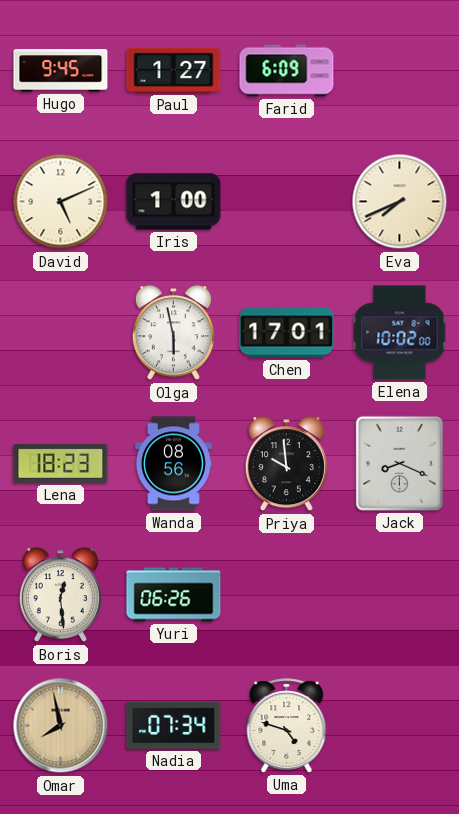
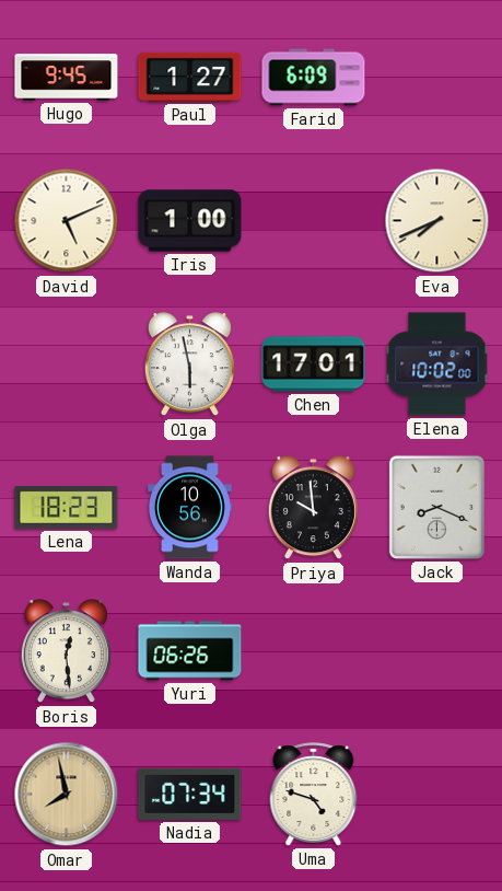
Wanda: 08:56 -> 10:56
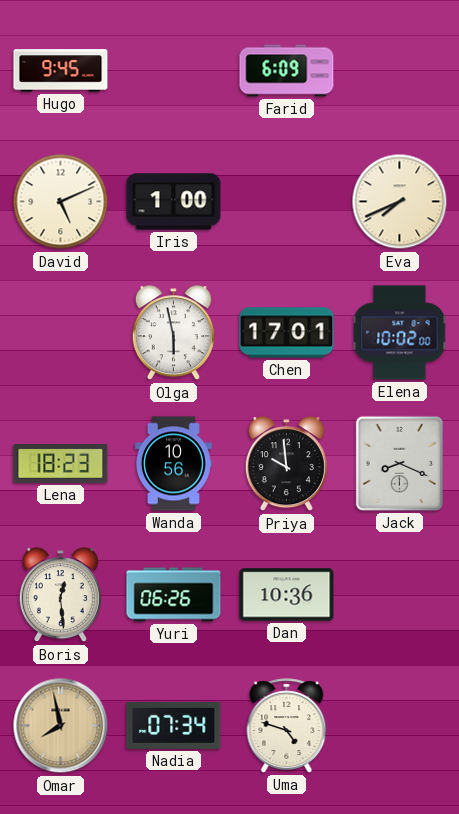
Paul: 1:27 -> none
Dan: none -> 10:36
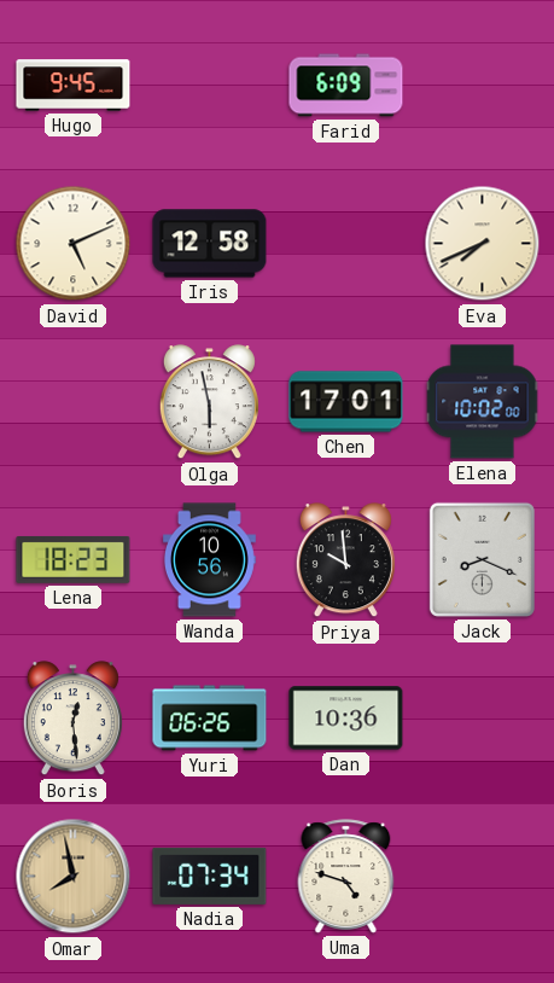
Iris: 1:00 -> 12:58
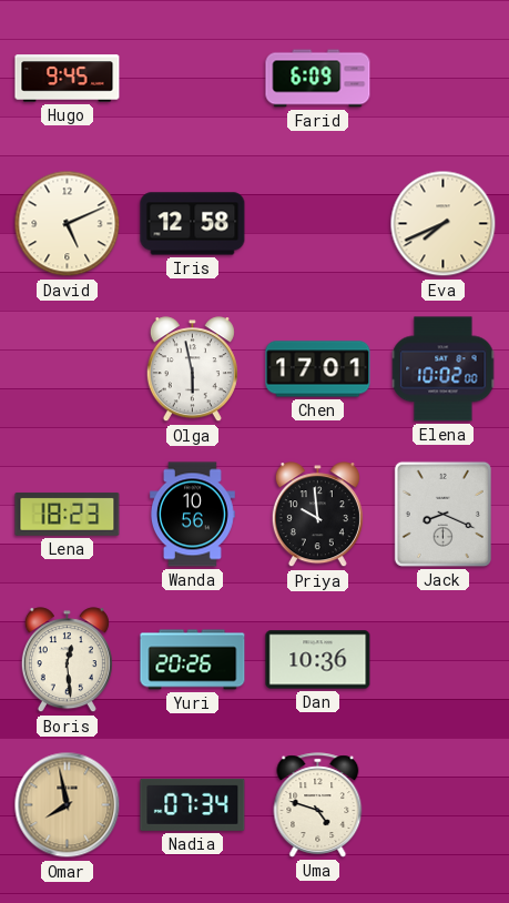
Yuri: 06:26 -> 20:26
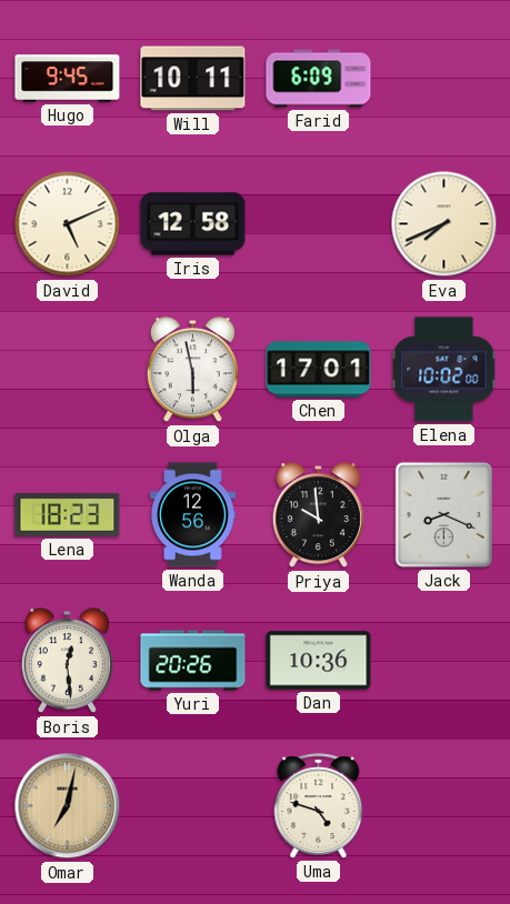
Will: none -> 10:11
Wanda: 10:56 -> 12:56
Omar: 7:58 -> 7:02
Nadia: 07:34 -> none
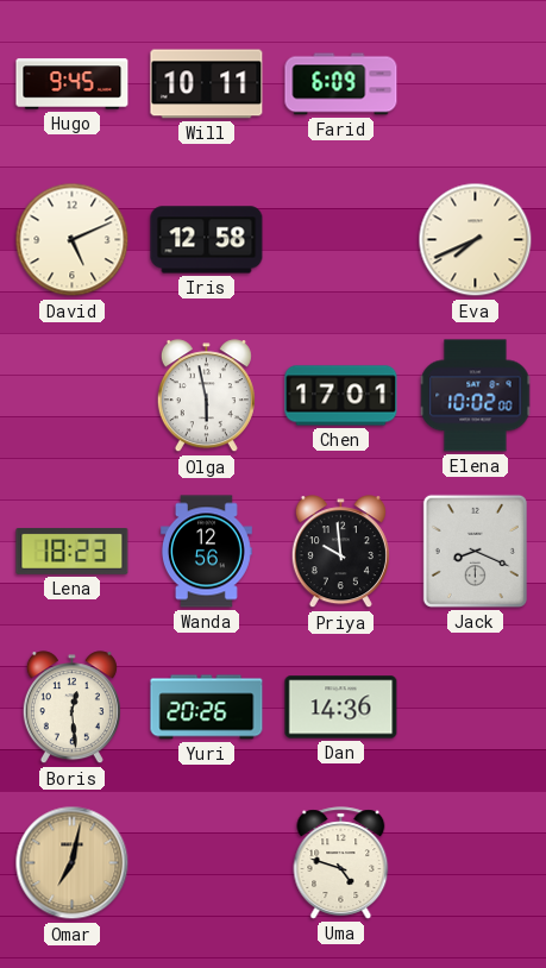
Dan: 10:36 -> 14:36
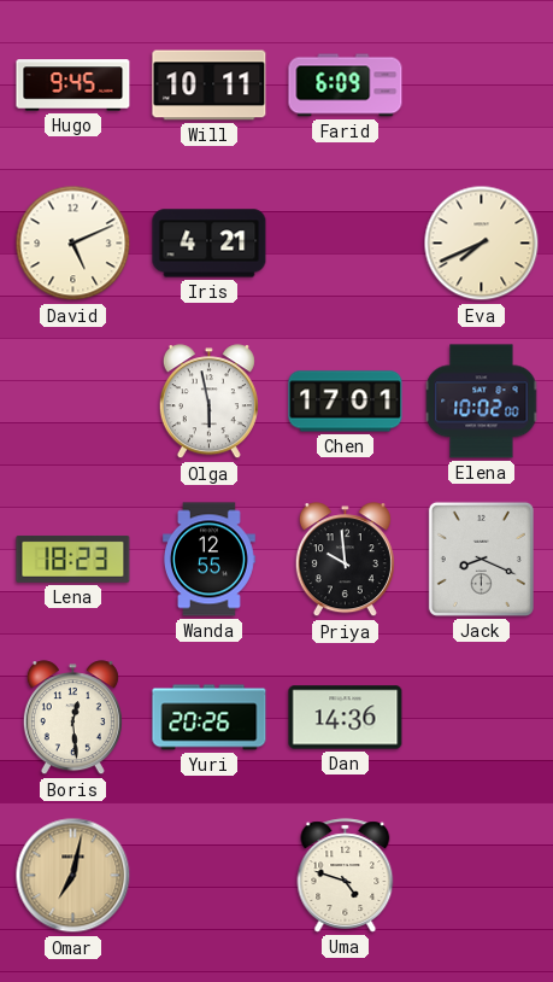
Iris: 12:58 -> 4:21
Wanda: 12:56 -> 12:55
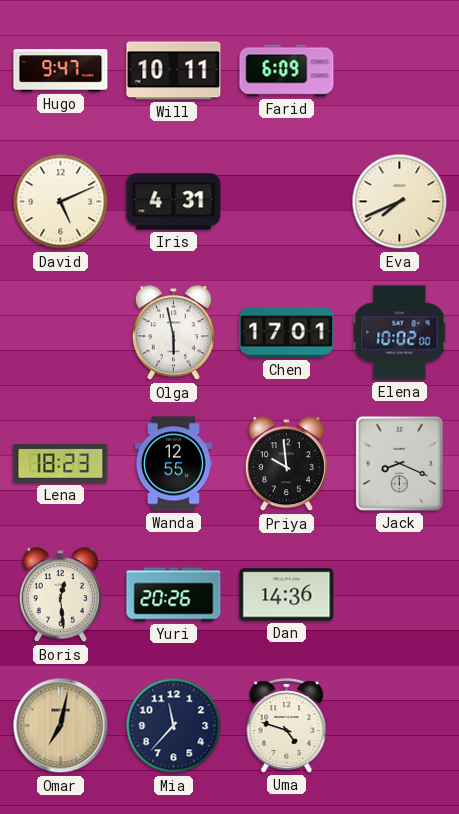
Hugo: 9:45 -> 9:47
Iris: 4:21 -> 4:31
Mia: none -> 11:37
